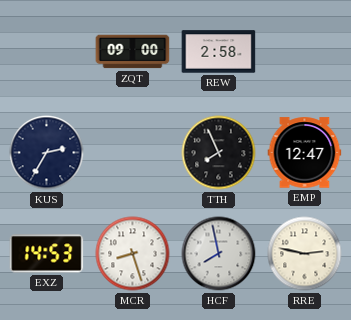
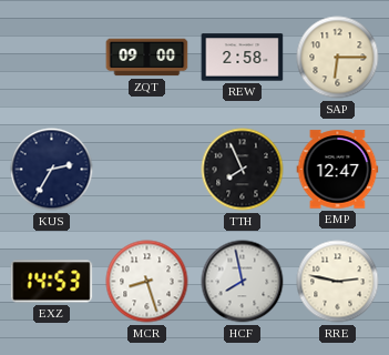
SAP: none -> 6:15
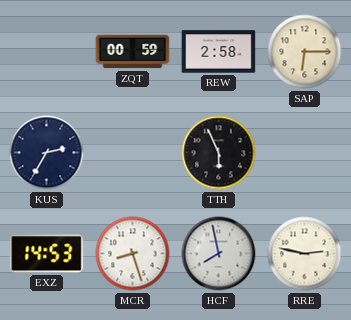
ZQT: 09:00 -> 00:59
TTH: 7:56 -> 5:56
EMP: 12:47 -> none
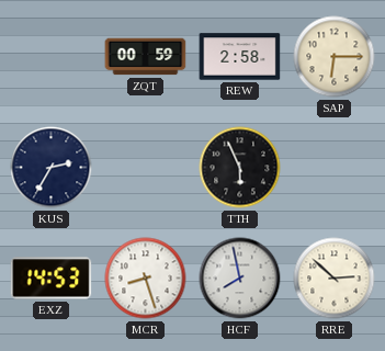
RRE: 2:47 -> 2:52
